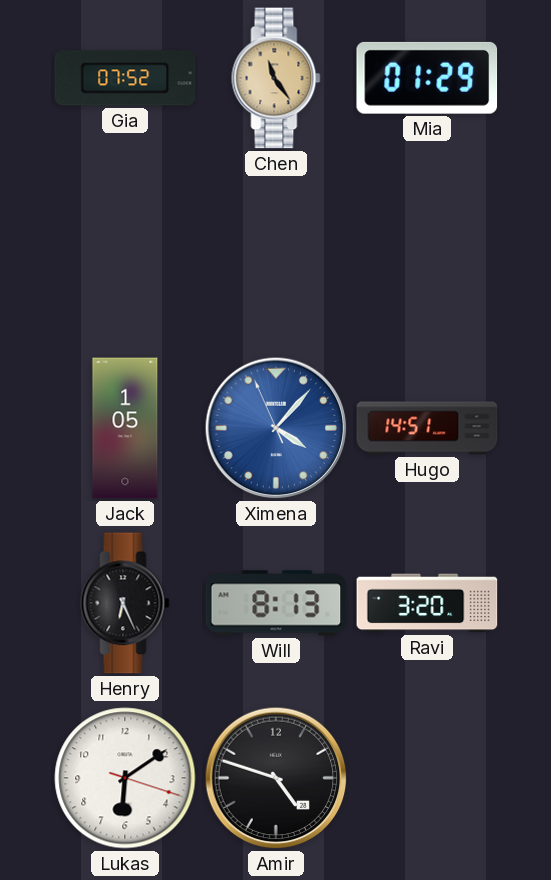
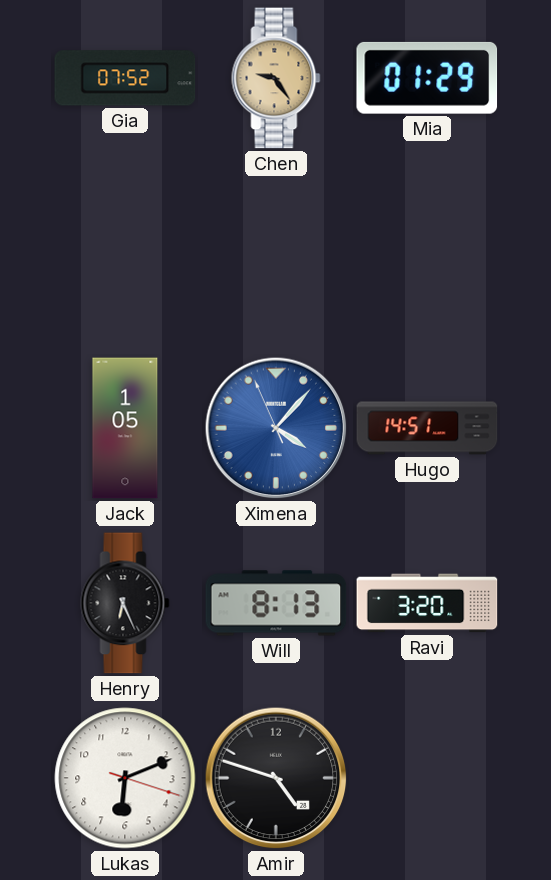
Chen: 11:24 -> 9:24
Lukas: 6:09 -> 6:11
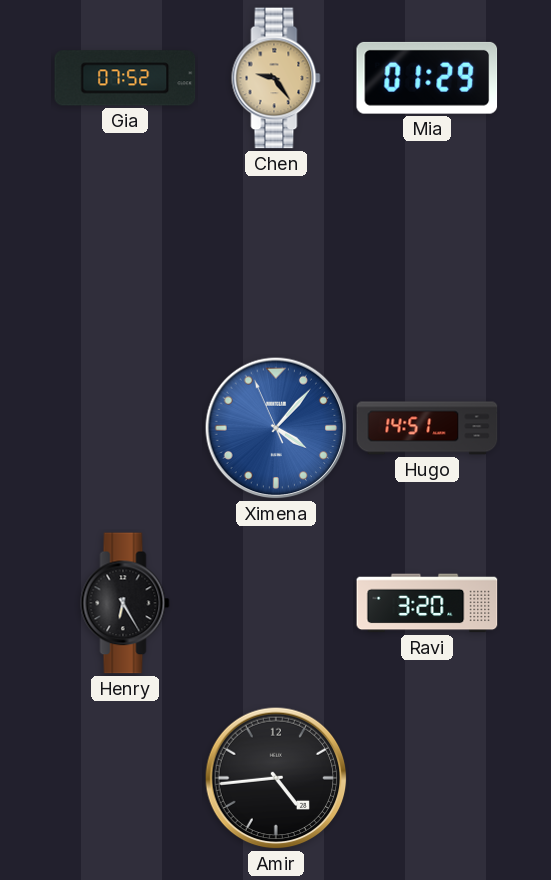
Jack: 1:05 -> none
Henry: 6:26 -> 6:25
Will: 8:13 -> none
Lukas: 6:11 -> none
Amir: 4:48 -> 4:44
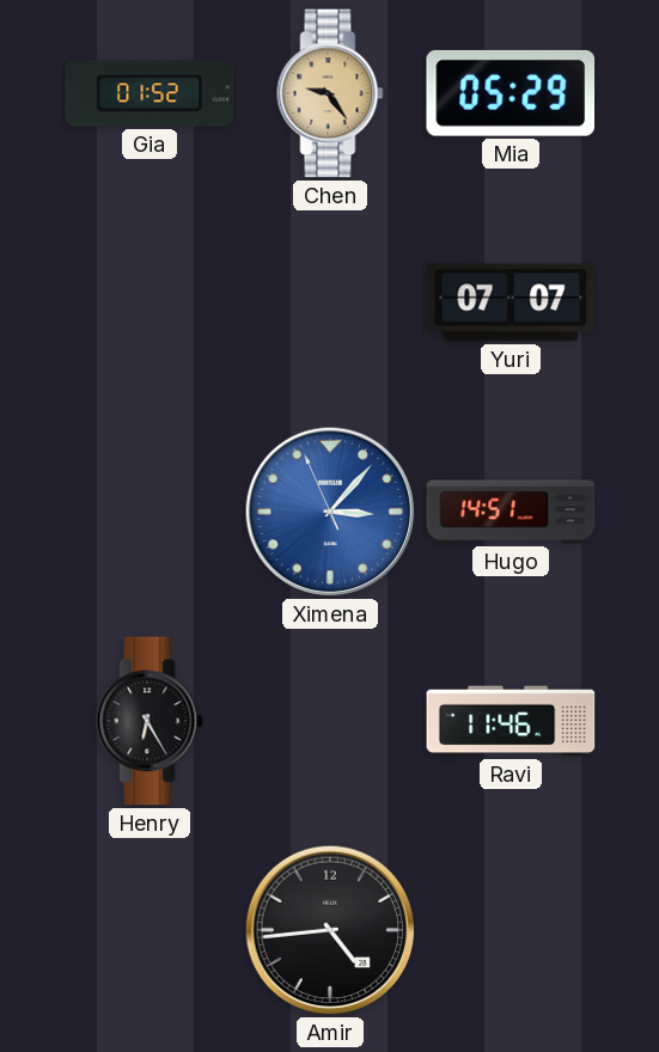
Gia: 07:52 -> 01:52
Mia: 01:29 -> 05:29
Yuri: none -> 07:07
Ximena: 4:06 -> 3:06
Ravi: 3:20 -> 11:46
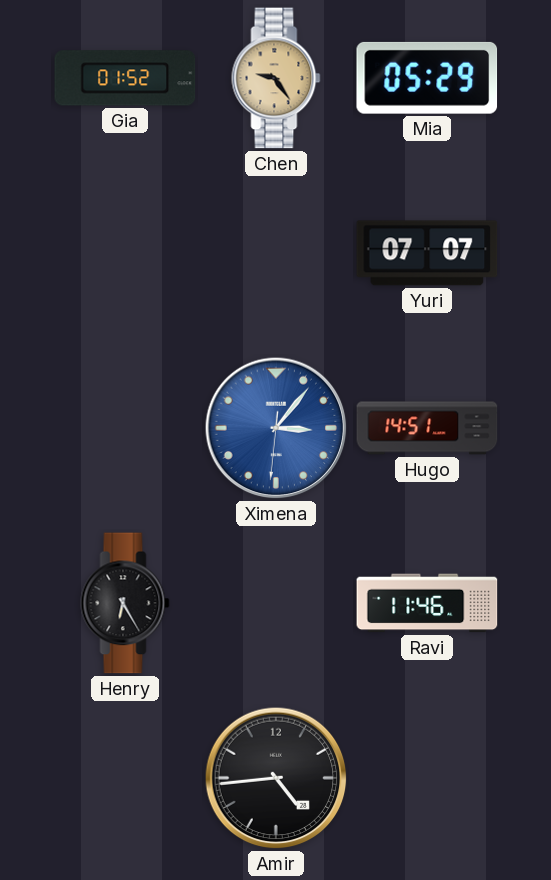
Ximena: 3:06:56 -> 3:06:31
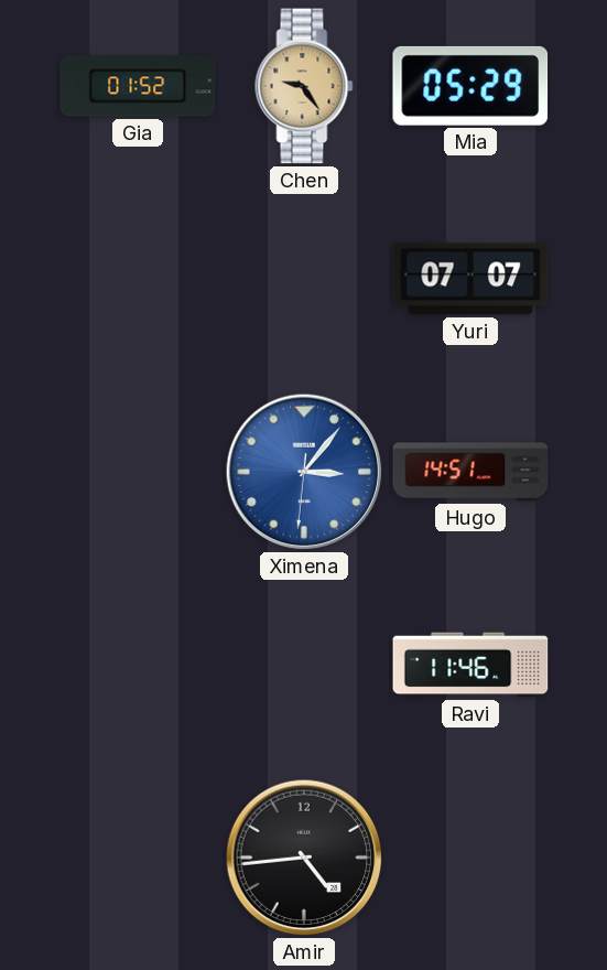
Henry: 6:25 -> none
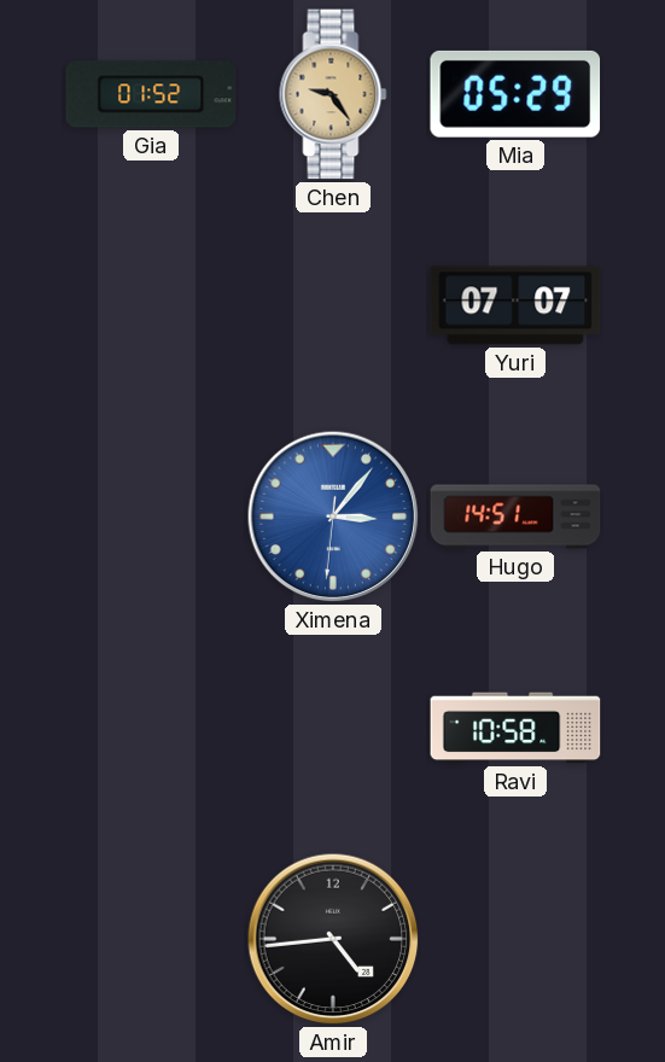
Ravi: 11:46 -> 10:58
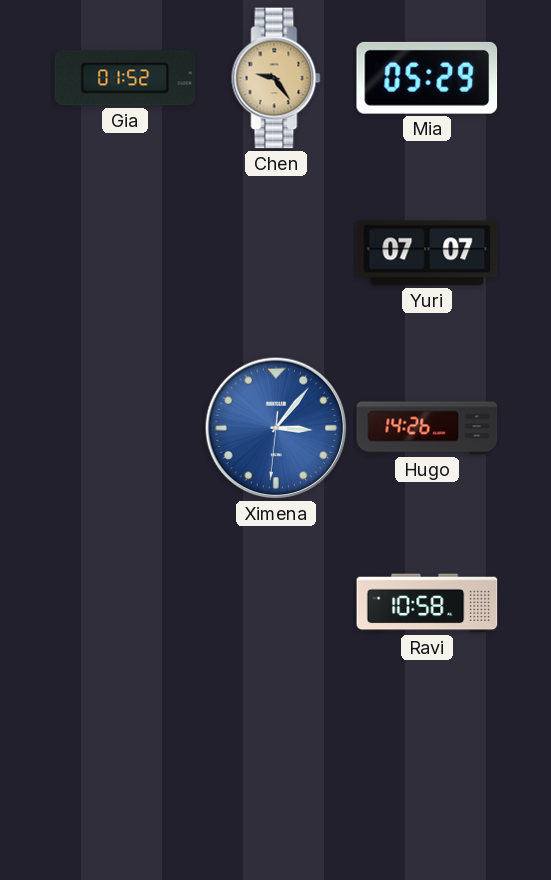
Hugo: 14:51 -> 14:26
Amir: 4:44 -> none
